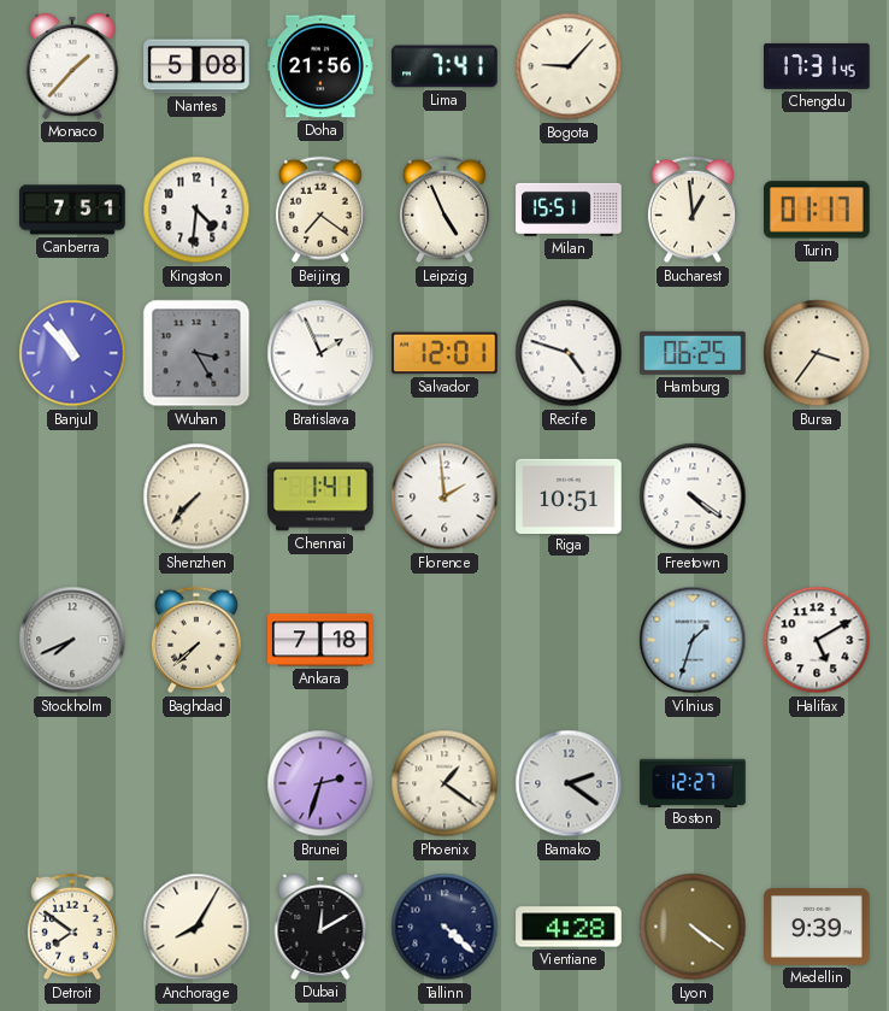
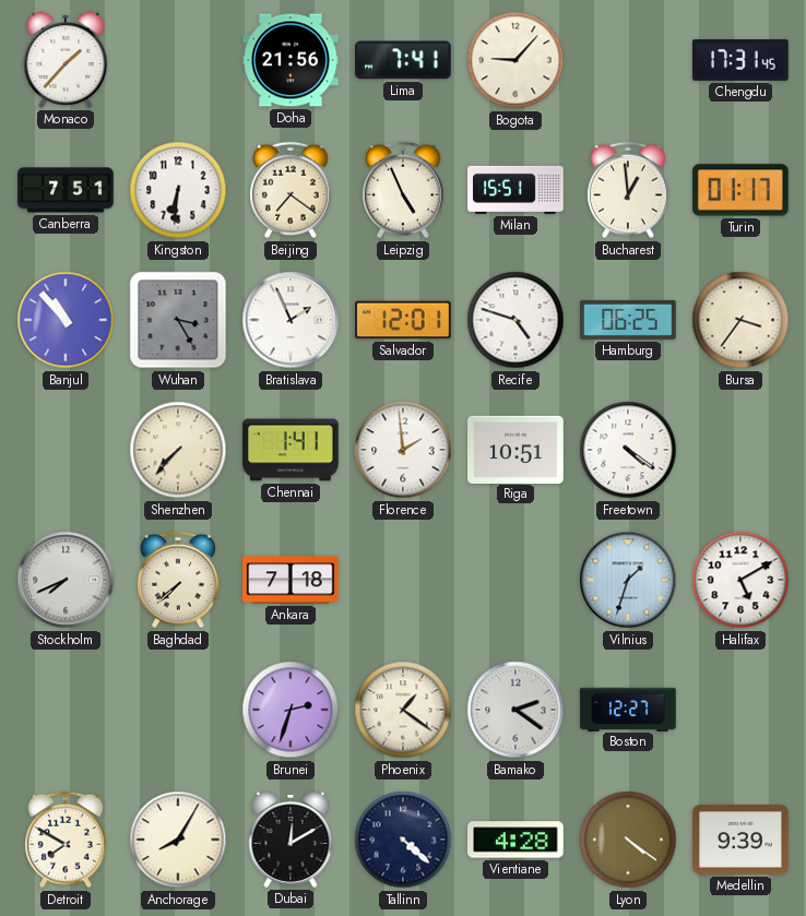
Nantes: 5:08 -> none
Kingston: 4:31 -> 6:31
Detroit: 7:51 -> 7:50
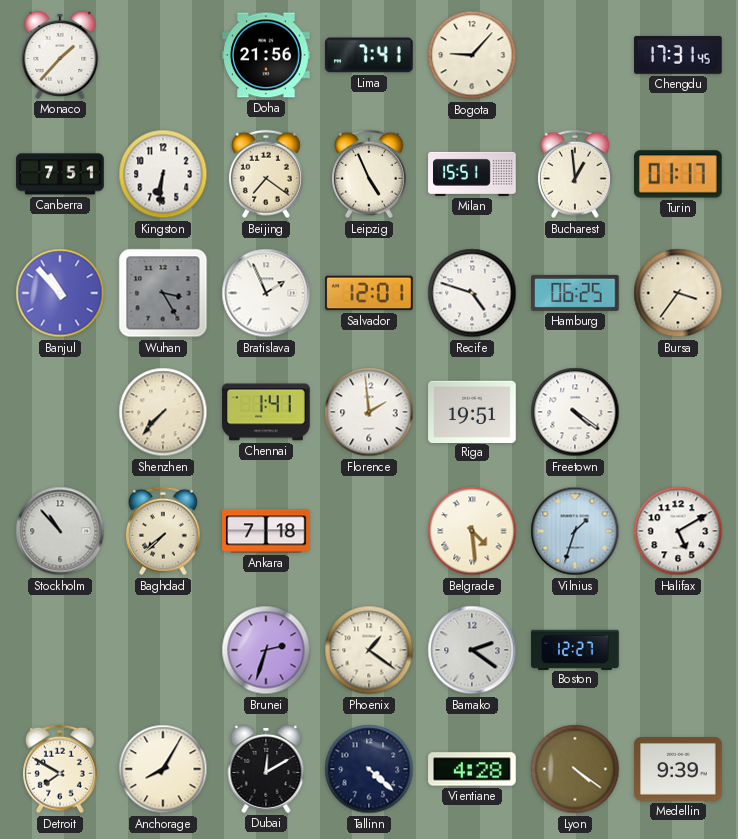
Riga: 10:51 -> 19:51
Stockholm: 7:41 -> 10:53
Belgrade: none -> 4:29
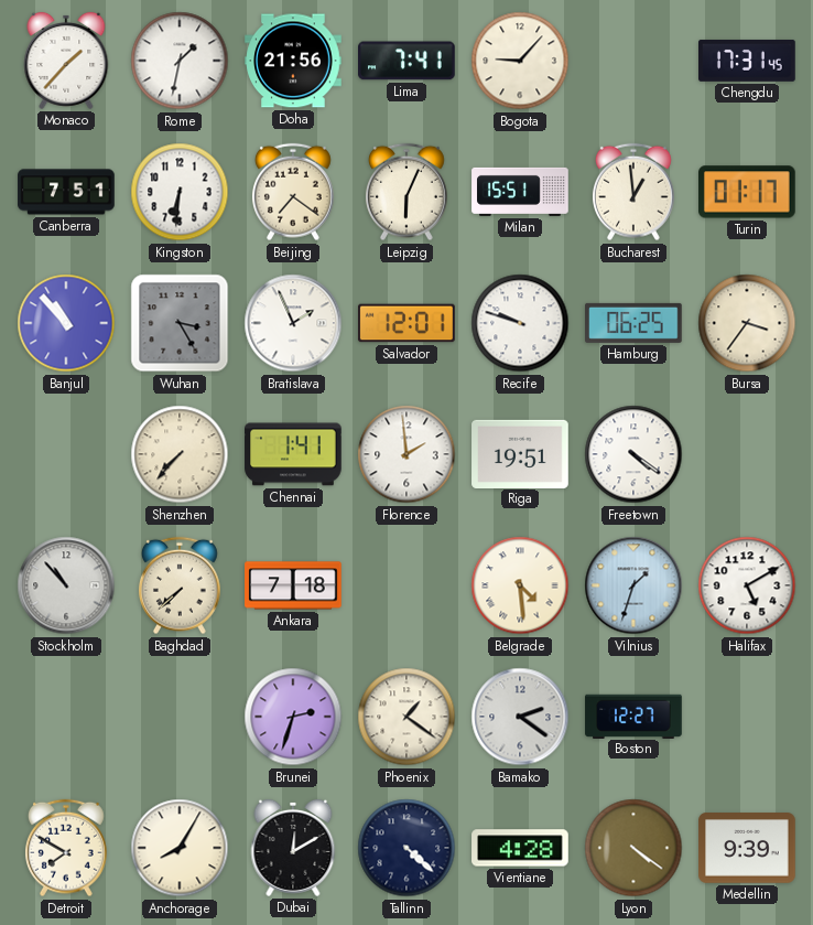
Rome: none -> 1:32
Leipzig: 4:56 -> 6:04
Recife: 4:48 -> 9:48
